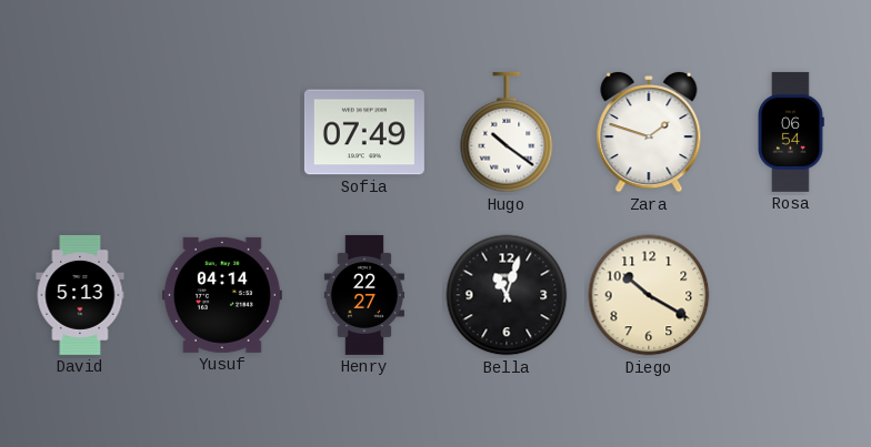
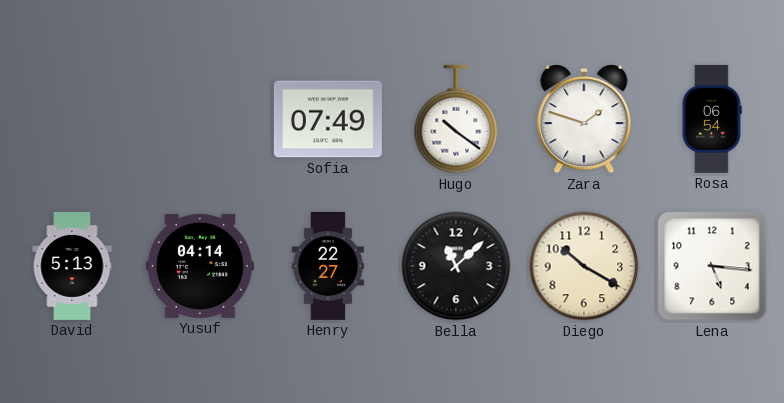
Bella: 11:03 -> 11:08
Lena: none -> 5:16
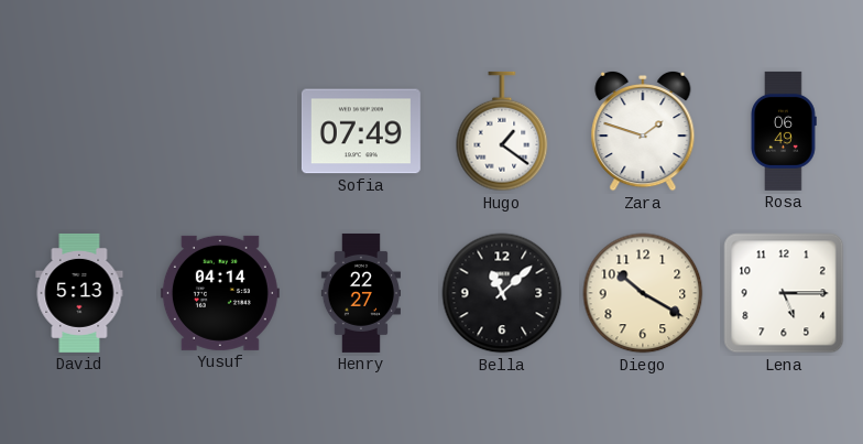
Hugo: 10:21 -> 1:21
Rosa: 06:54 -> 06:49
Lena: 5:16 -> 5:15
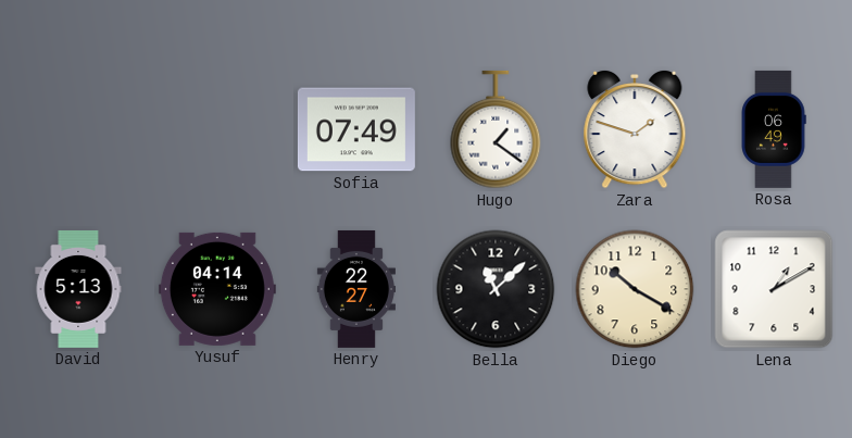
Lena: 5:15 -> 1:10
